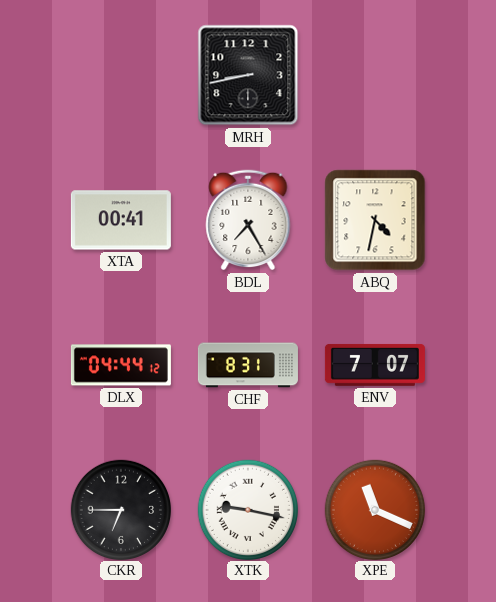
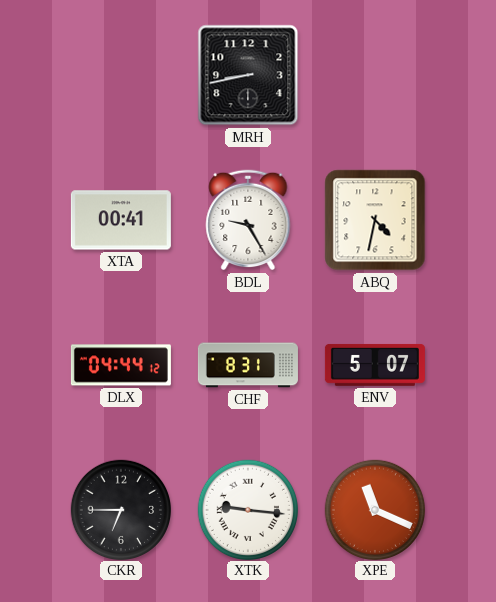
BDL: 7:25 -> 9:25
ENV: 7:07 -> 5:07
XTK: 9:17 -> 9:16
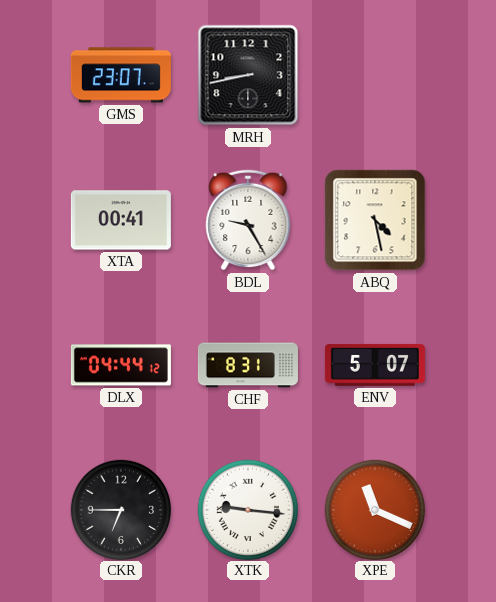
GMS: none -> 23:07
ABQ: 4:32 -> 4:28
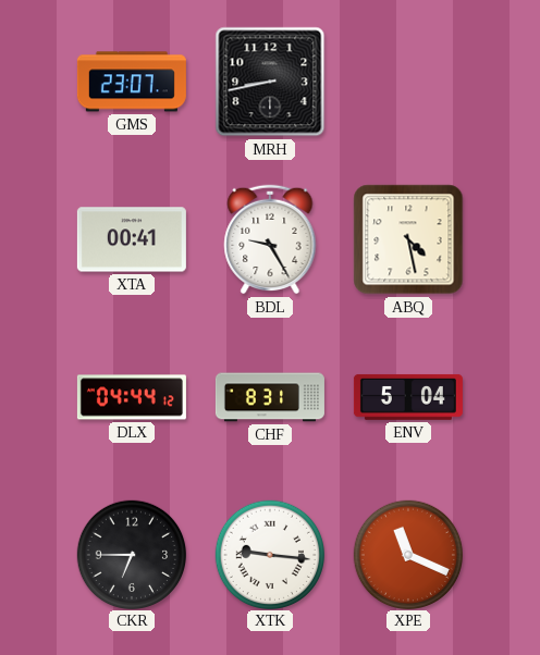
ENV: 5:07 -> 5:04
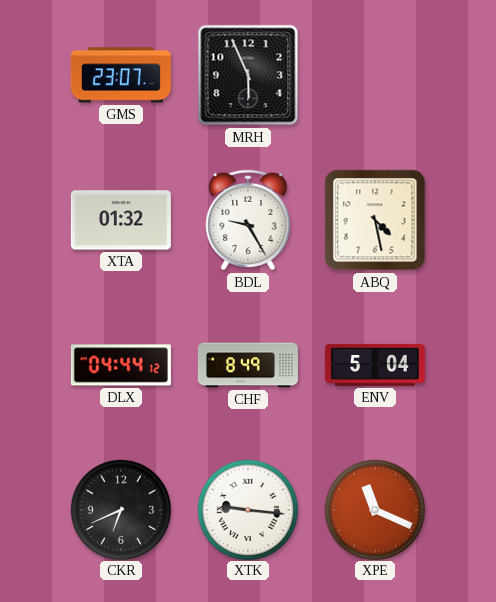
MRH: 8:43 -> 5:56
XTA: 00:41 -> 01:32
CHF: 8:31 -> 8:49
CKR: 6:45 -> 6:41
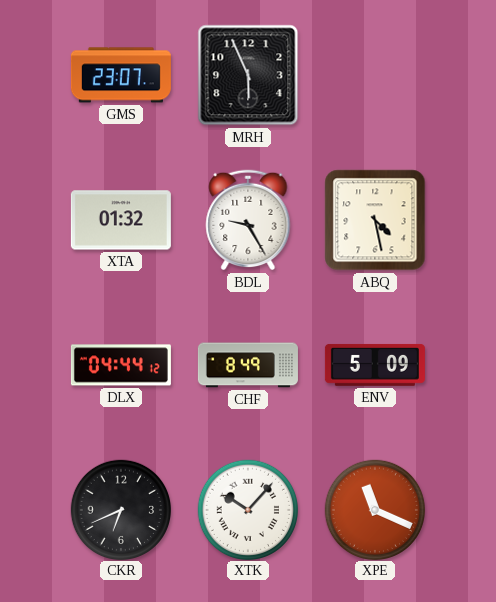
ENV: 5:04 -> 5:09
XTK: 9:16 -> 10:07
